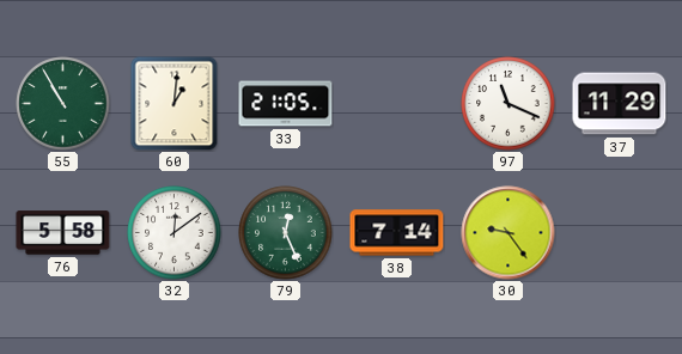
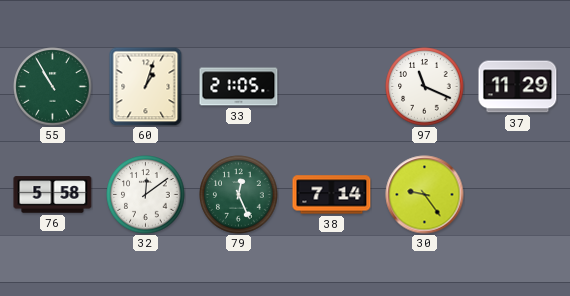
60: 1:01 -> 1:03
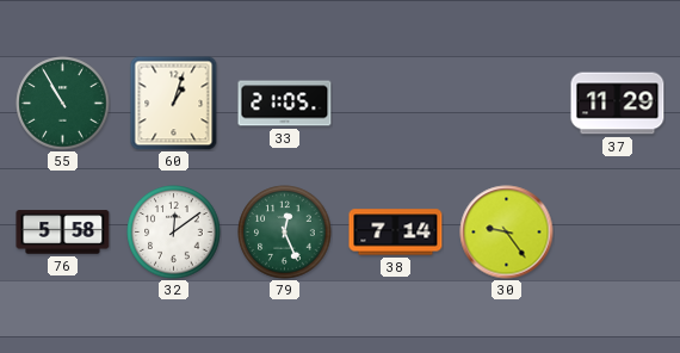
97: 11:19 -> none
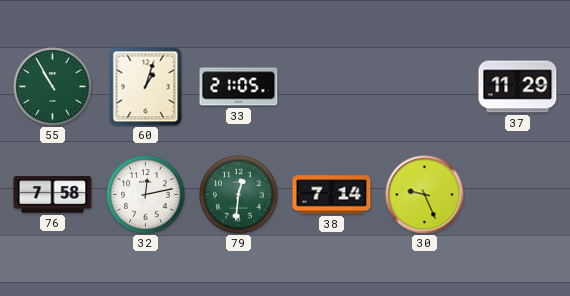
76: 5:58 -> 7:58
32: 12:09 -> 12:13
79: 12:26 -> 12:31
30: 9:24 -> 9:26
